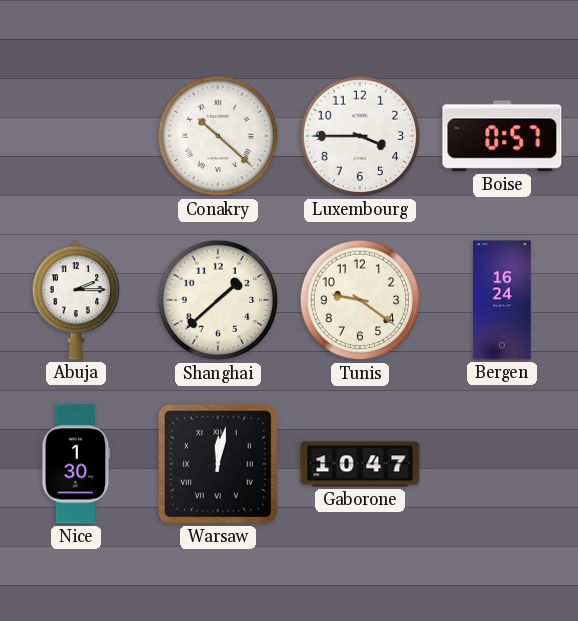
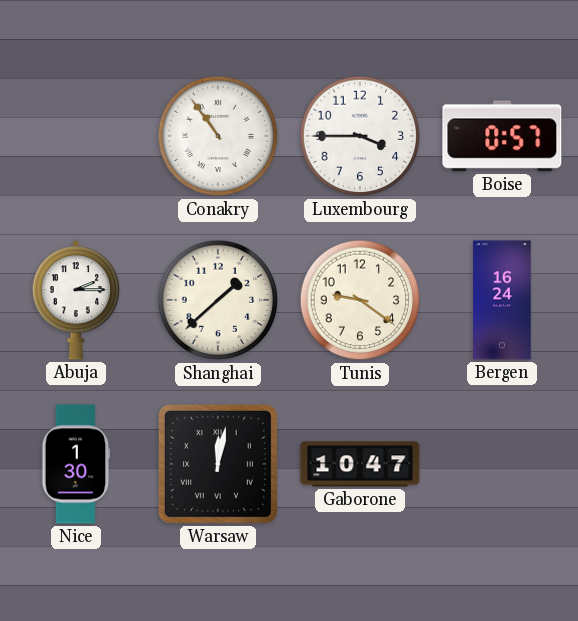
Conakry: 10:22 -> 10:54
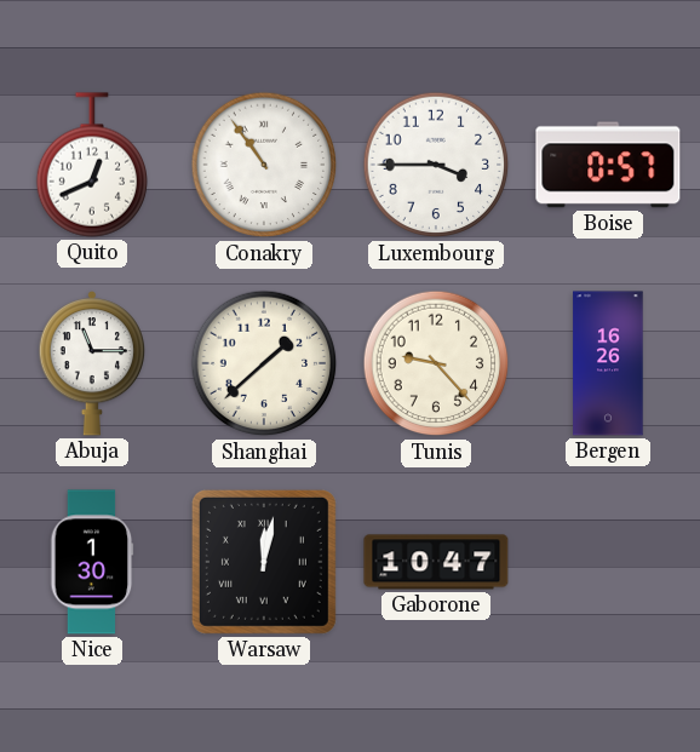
Quito: none -> 12:41
Abuja: 2:15 -> 11:15
Tunis: 9:21 -> 9:23
Bergen: 16:24 -> 16:26
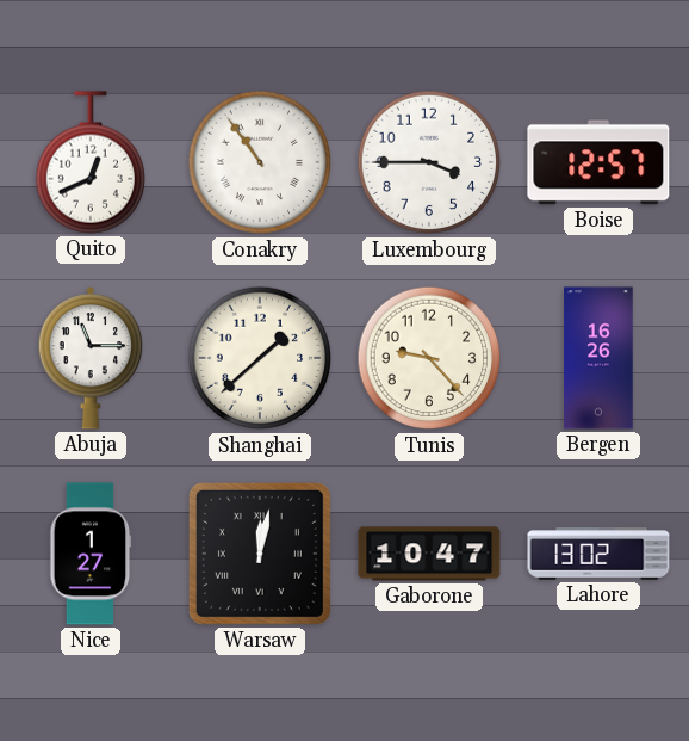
Boise: 0:57 -> 12:57
Nice: 1:30 -> 1:27
Lahore: none -> 13:02
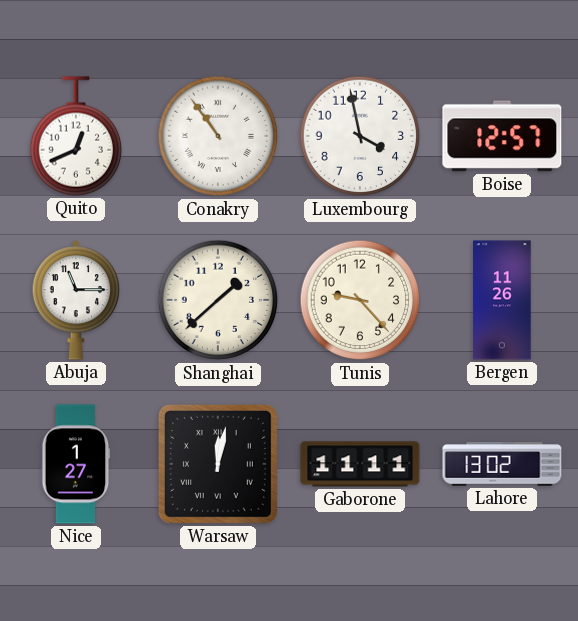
Luxembourg: 3:45 -> 3:58
Bergen: 16:26 -> 11:26
Gaborone: 10:47 -> 11:11
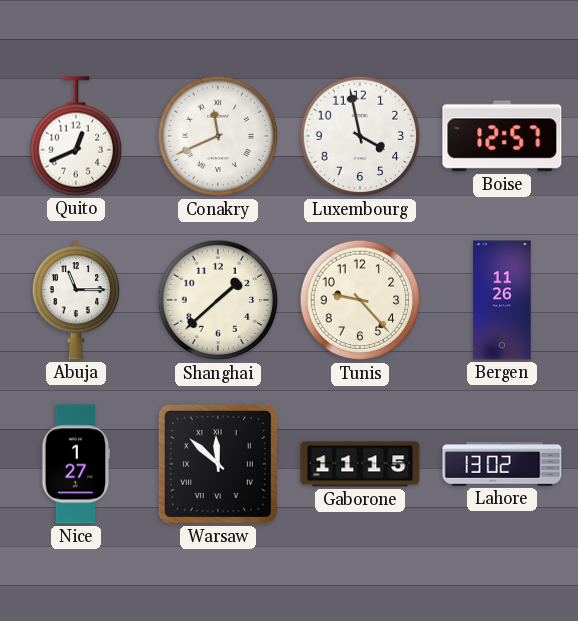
Conakry: 10:54 -> 11:41
Warsaw: 12:02 -> 11:52
Gaborone: 11:11 -> 11:15
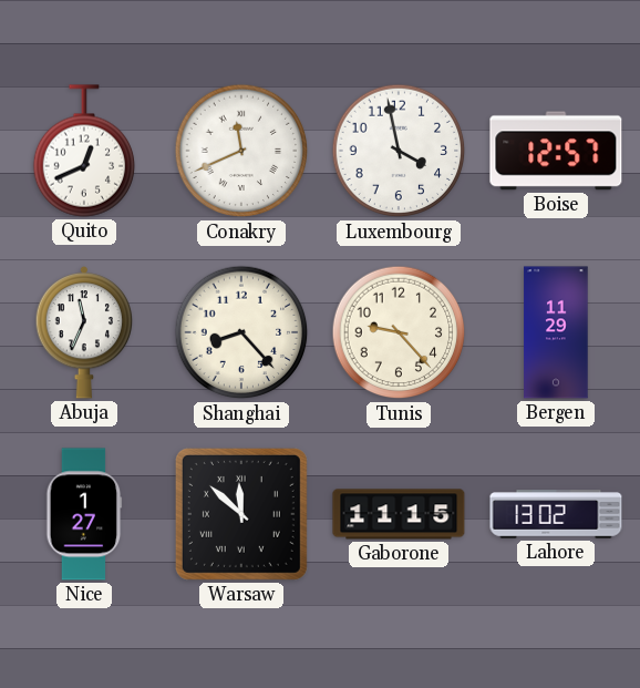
Abuja: 11:15 -> 11:34
Shanghai: 1:38 -> 8:23
Bergen: 11:26 -> 11:29
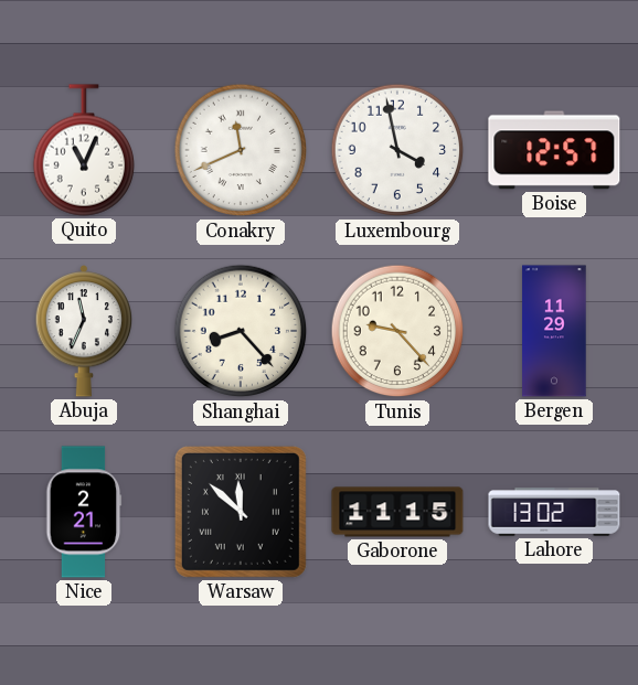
Quito: 12:41 -> 11:04
Nice: 1:27 -> 2:21
